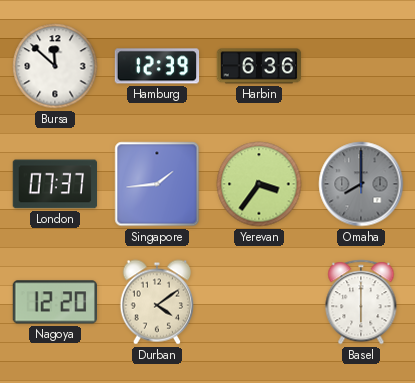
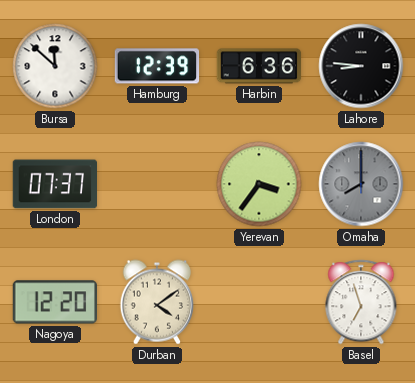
Lahore: none -> 8:46
Singapore: 1:44 -> none
Basel: 6:00 -> 6:57
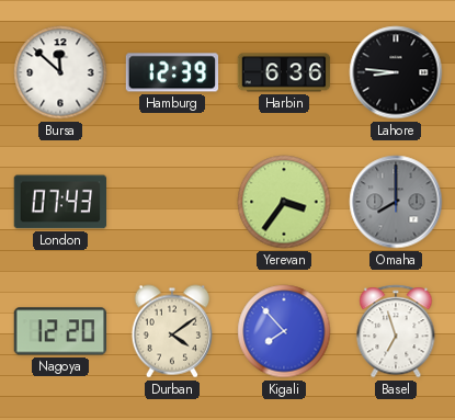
London: 07:37 -> 07:43
Kigali: none -> 7:53
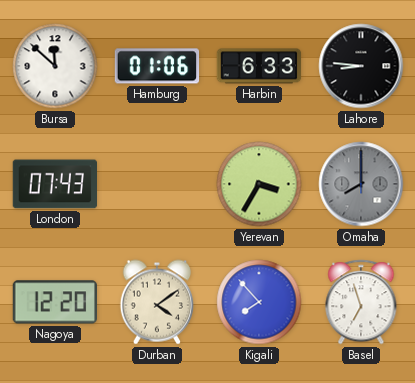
Hamburg: 12:39 -> 01:06
Harbin: 6:36 -> 6:33
Yerevan: 3:36 -> 3:35
